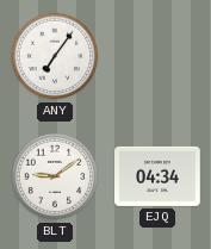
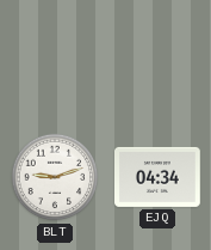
ANY: 7:06 -> none
BLT: 9:09 -> 9:12
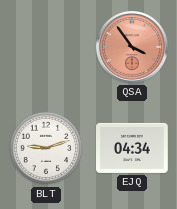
QSA: none -> 3:54
